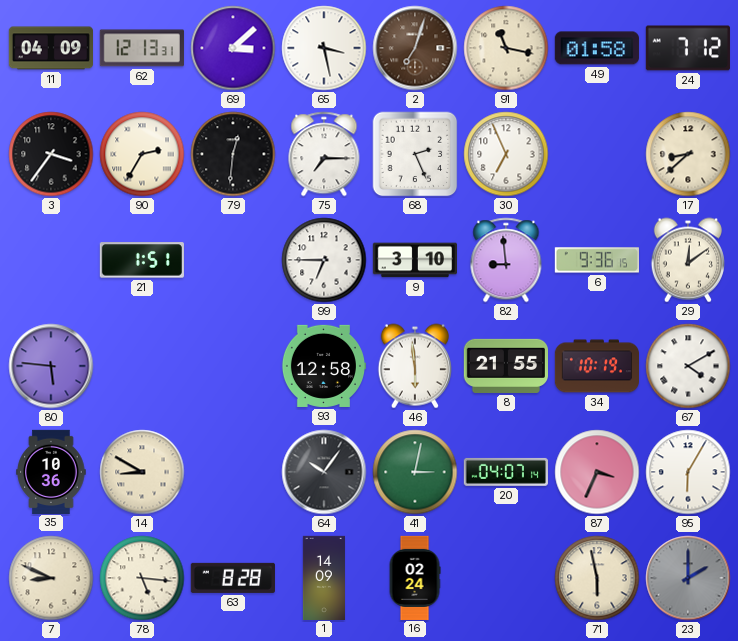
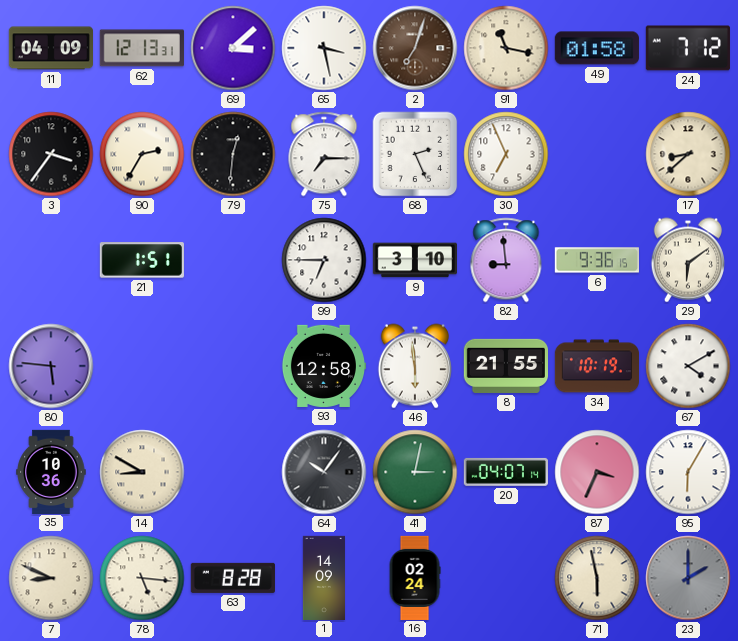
29: 12:09 -> 6:09
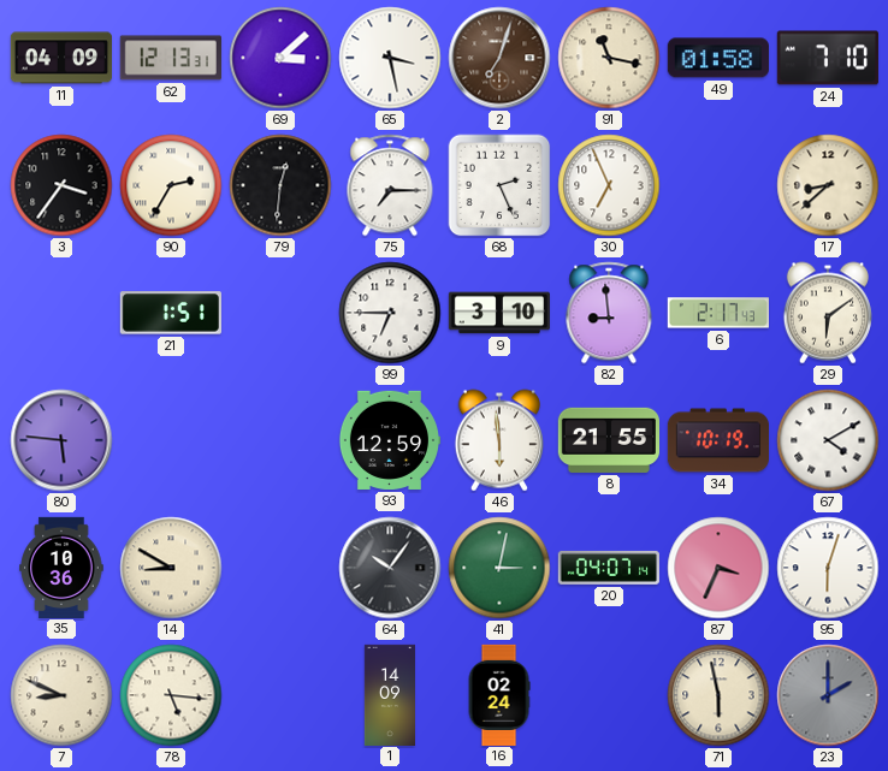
24: 7:12 -> 7:10
6: 9:36 -> 2:17
93: 12:58 -> 12:59
95: 6:05 -> 6:03
63: 8:28 -> none
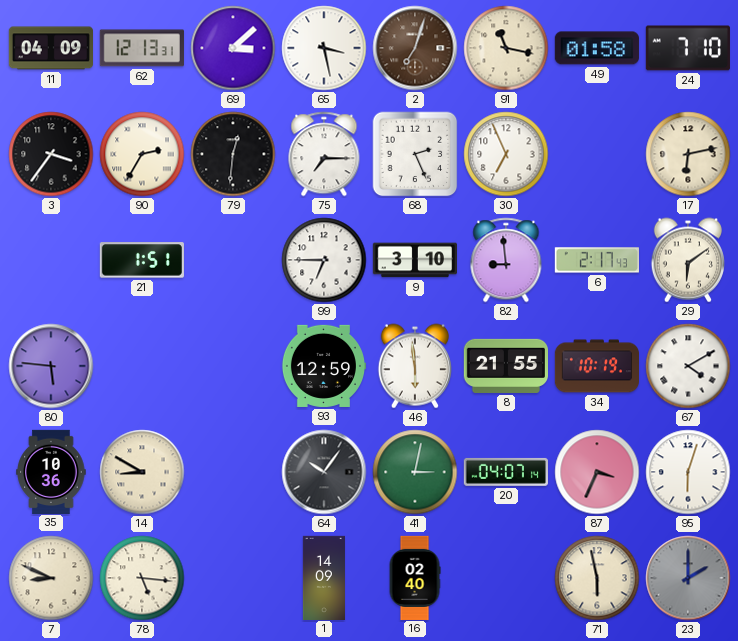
17: 8:38 -> 6:13
16: 02:24 -> 02:40
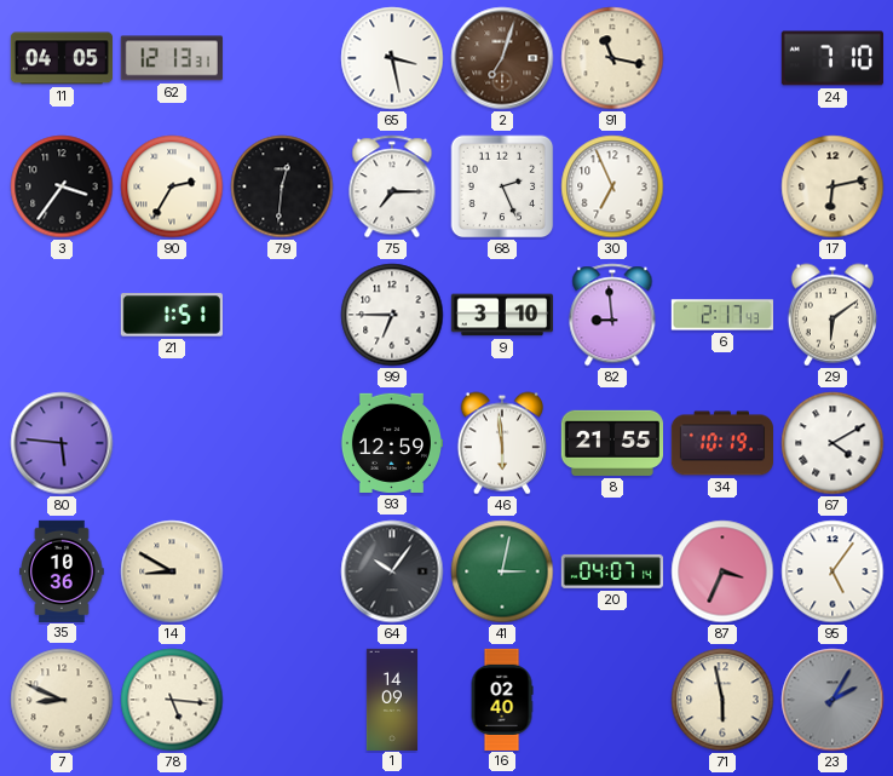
11: 04:09 -> 04:05
69: 3:08 -> none
49: 01:58 -> none
95: 6:03 -> 5:06
23: 2:00 -> 2:05
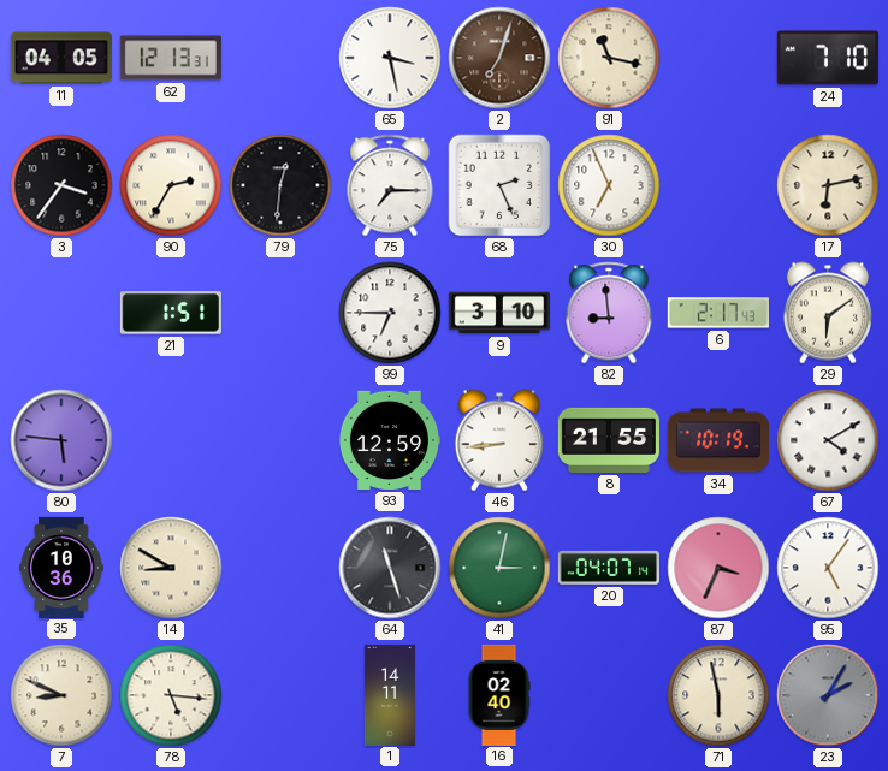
46: 5:59 -> 8:44
64: 10:06 -> 11:27
1: 14:09 -> 14:11
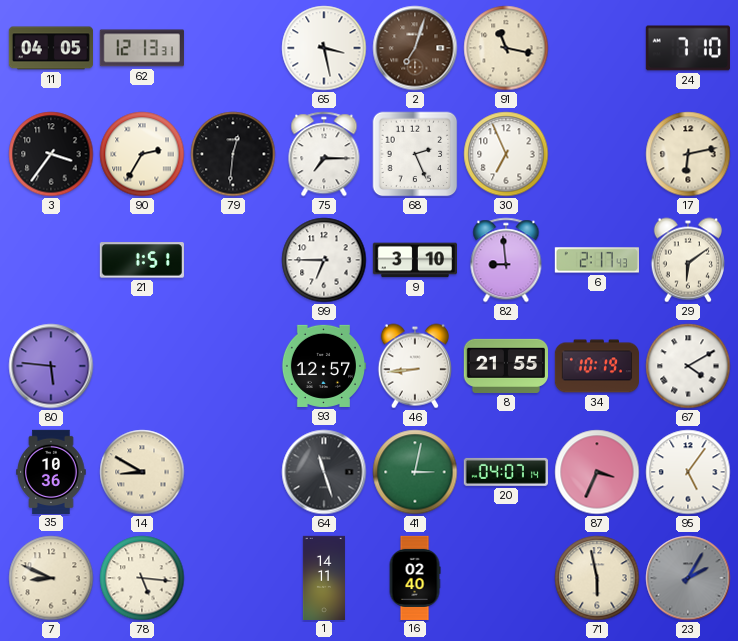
93: 12:59 -> 12:57
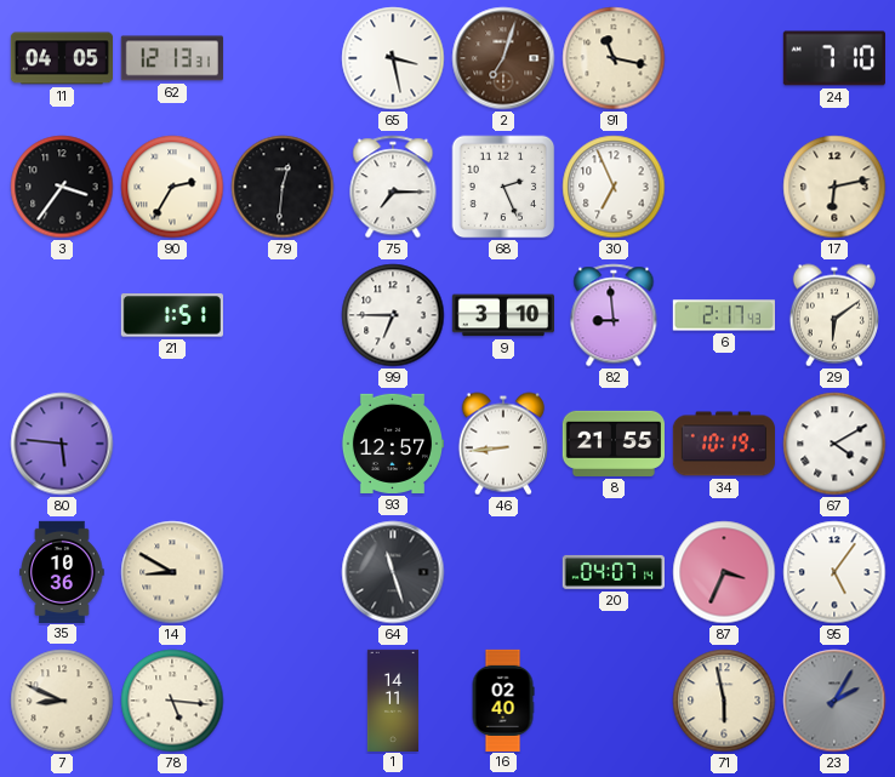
41: 3:02 -> none
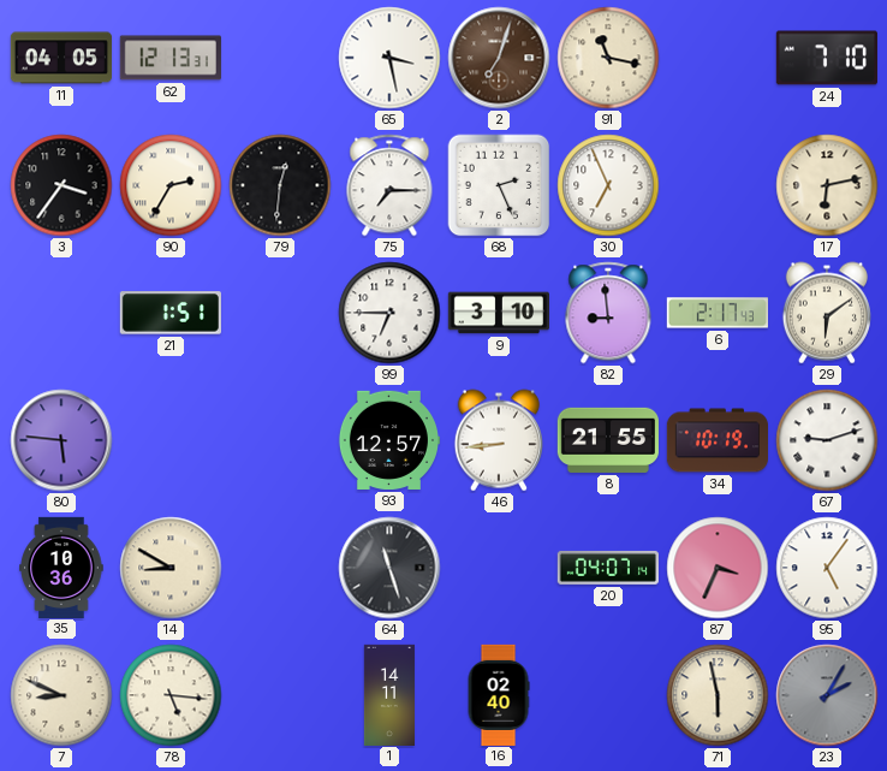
67: 4:10 -> 9:12
